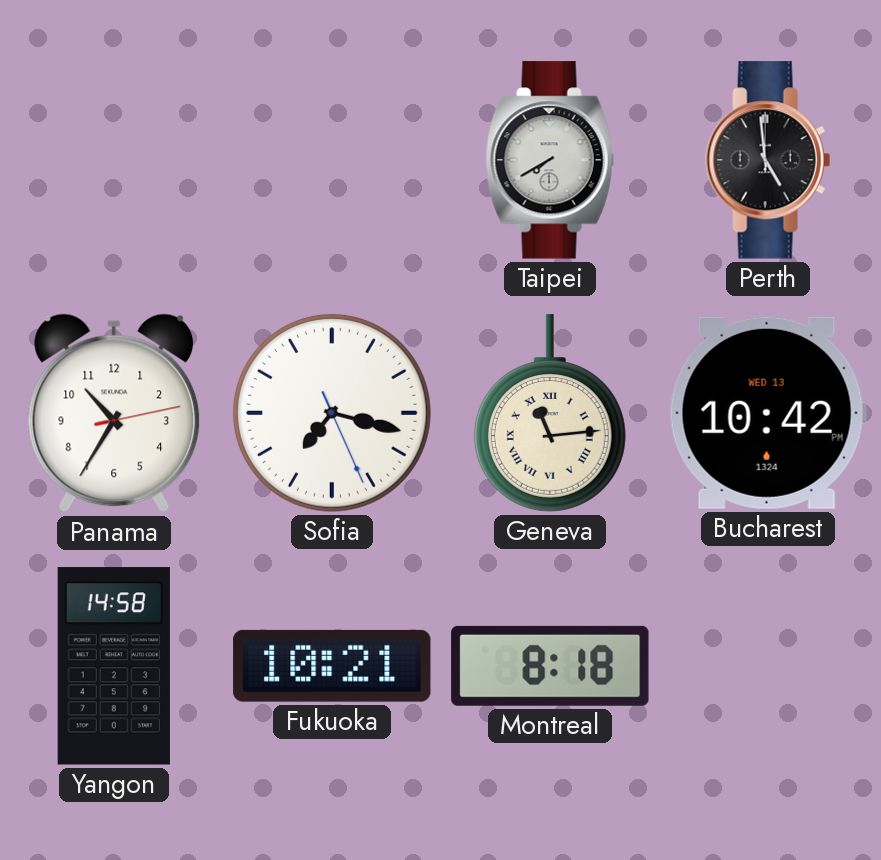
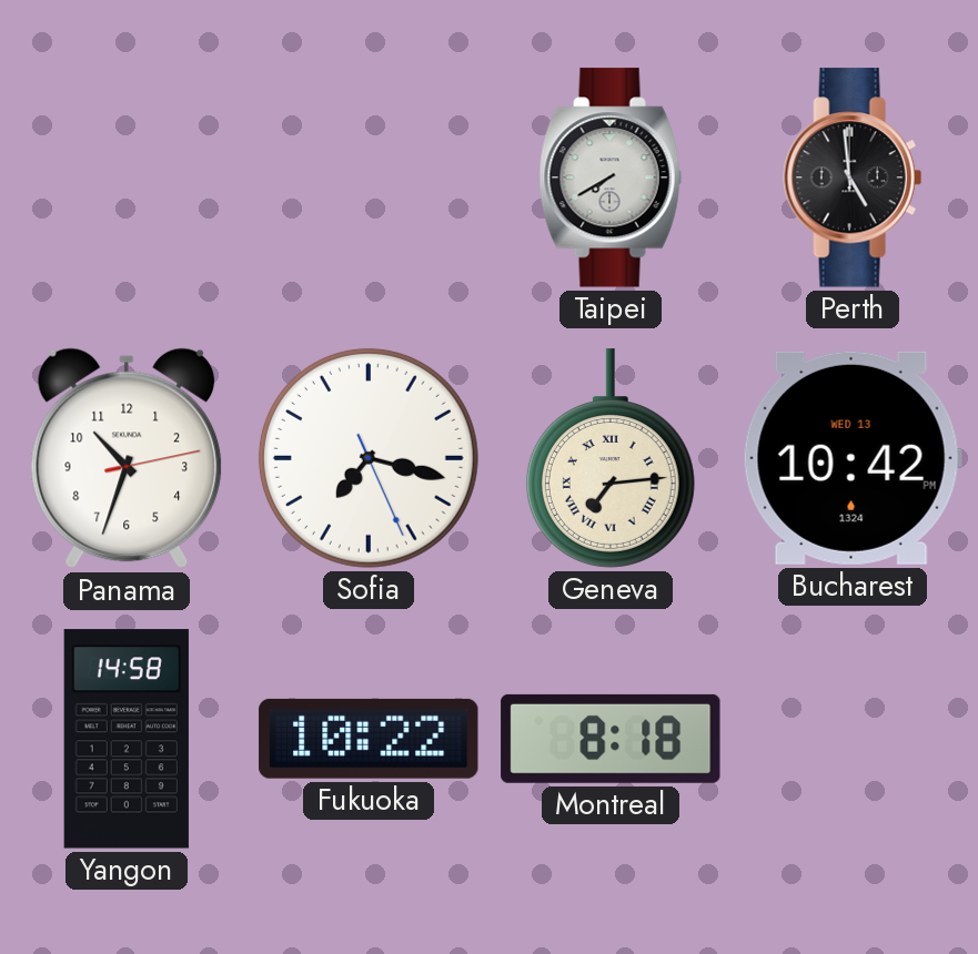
Panama: 10:35 -> 10:33
Geneva: 11:14 -> 7:14
Fukuoka: 10:21 -> 10:22
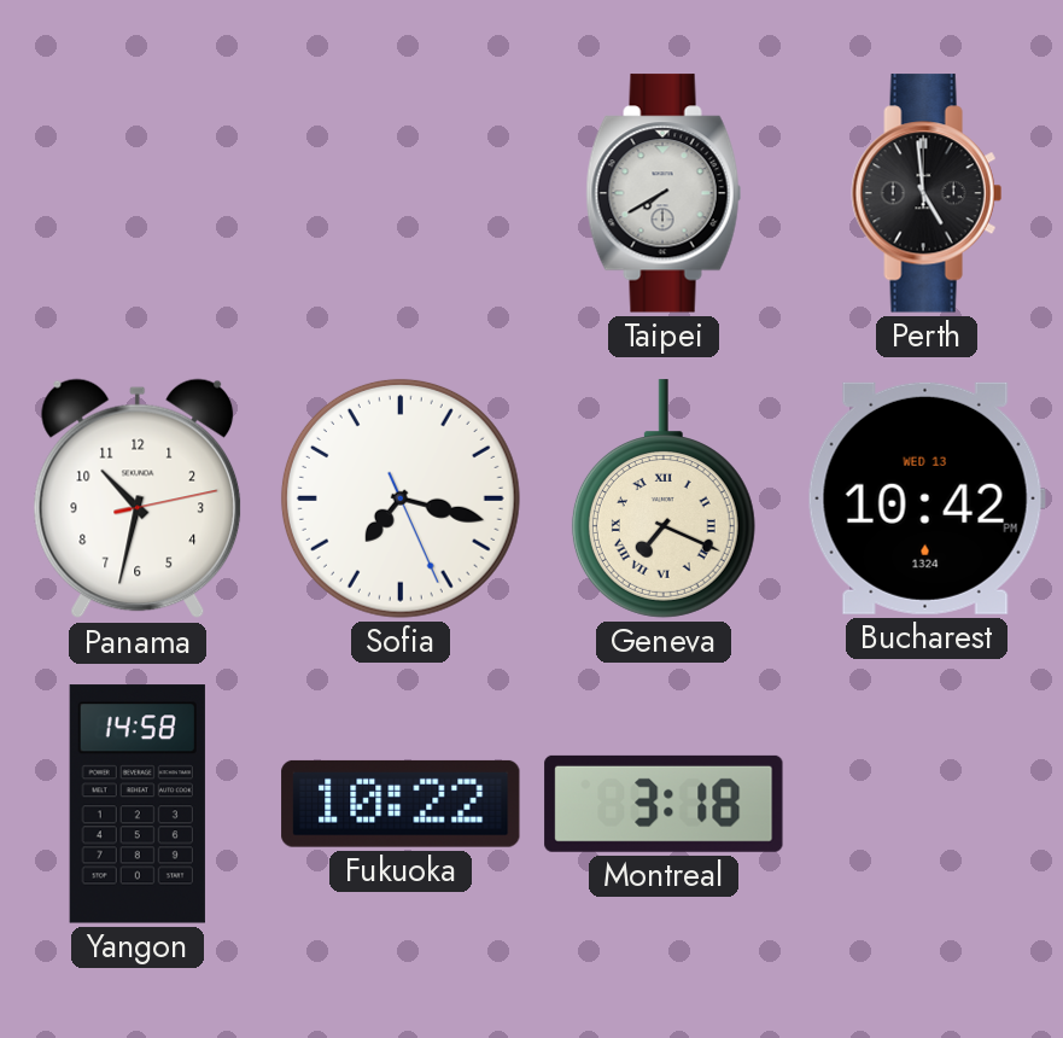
Panama: 10:33 -> 10:32
Geneva: 7:14 -> 7:19
Montreal: 8:18 -> 3:18
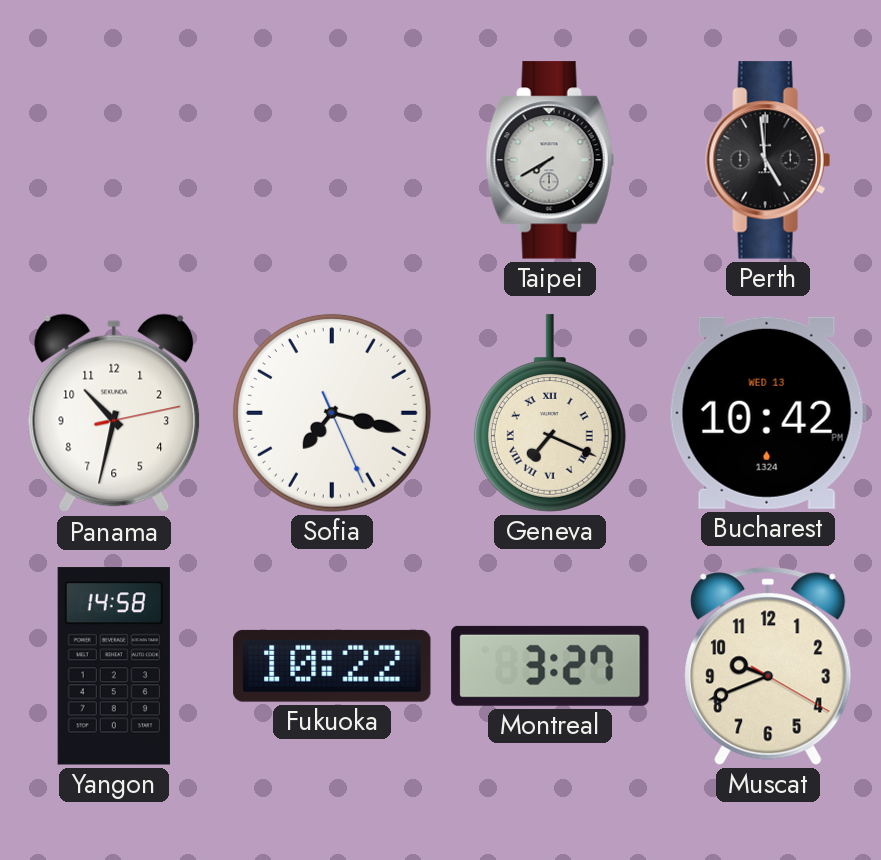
Montreal: 3:18 -> 3:27
Muscat: none -> 9:41
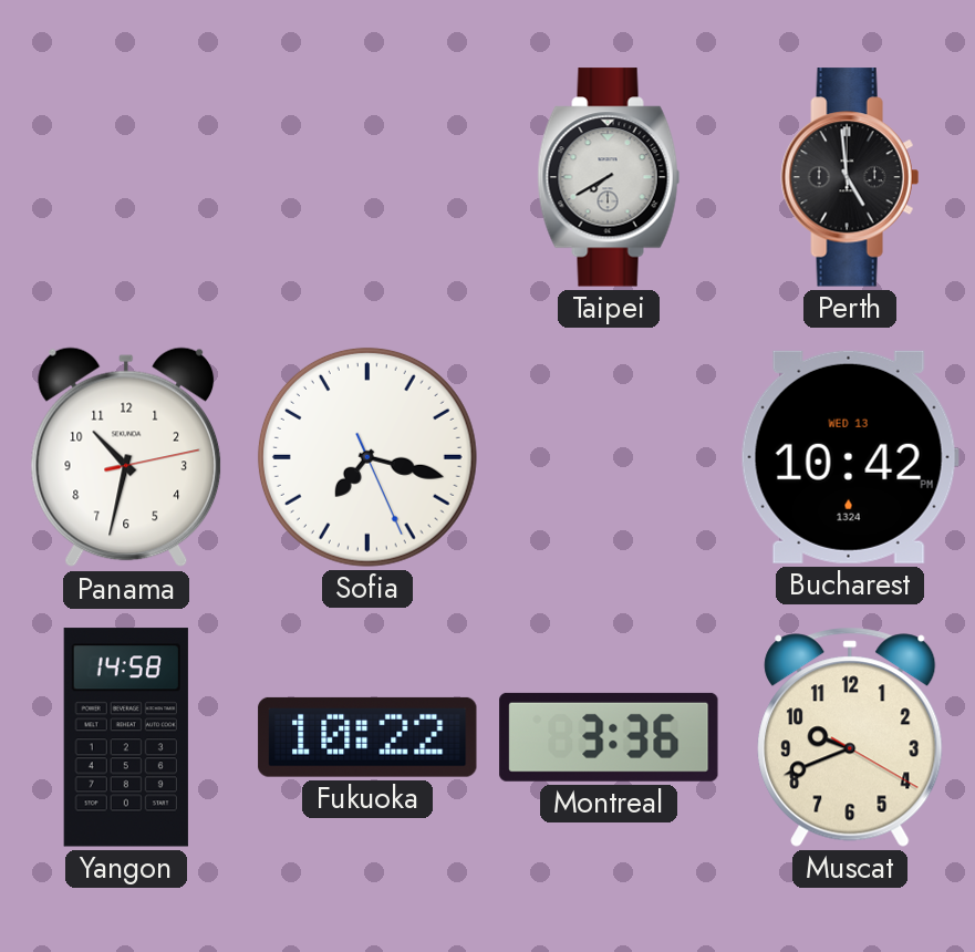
Geneva: 7:19 -> none
Montreal: 3:27 -> 3:36
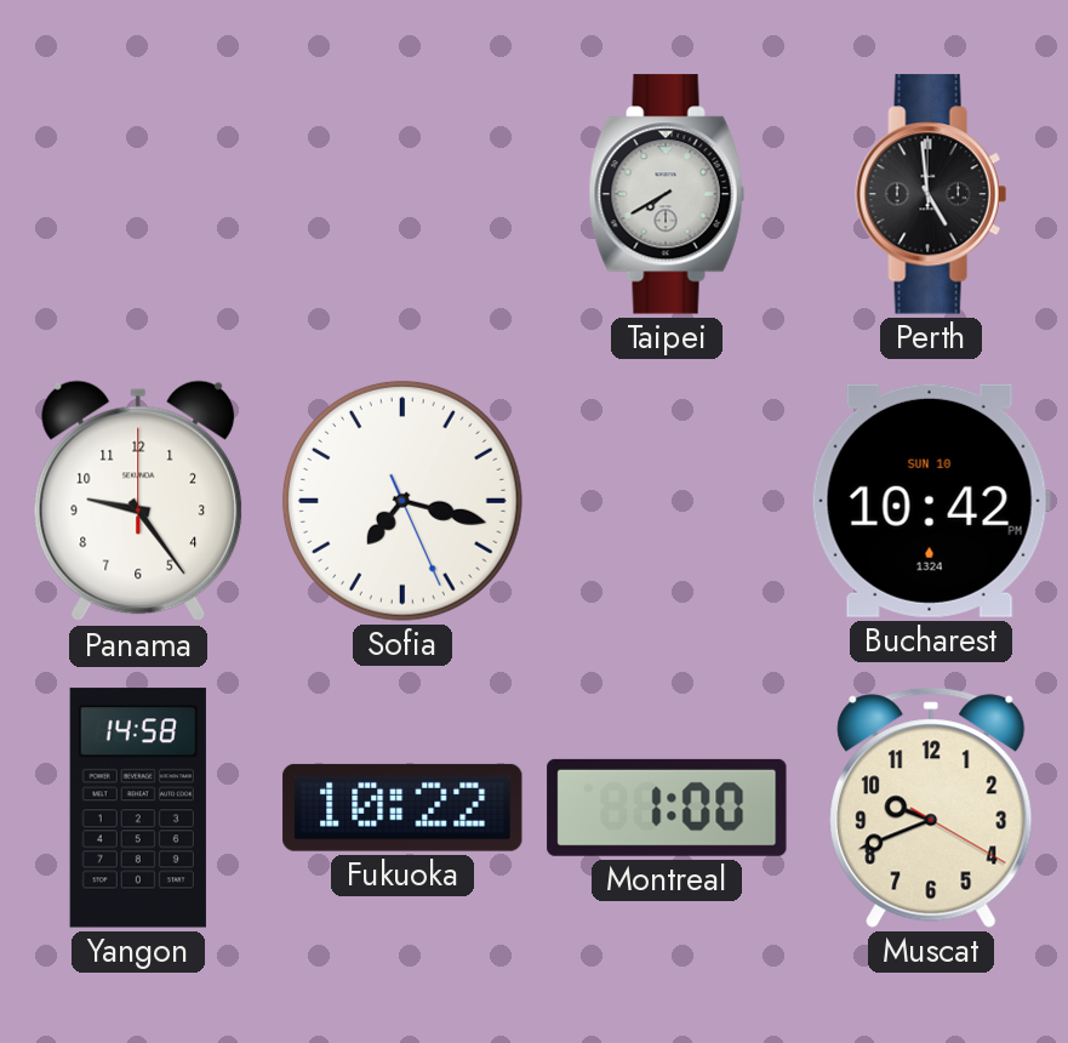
Panama: 10:32 -> 9:24
Bucharest date: WED 13 -> SUN 10
Montreal: 3:36 -> 1:00
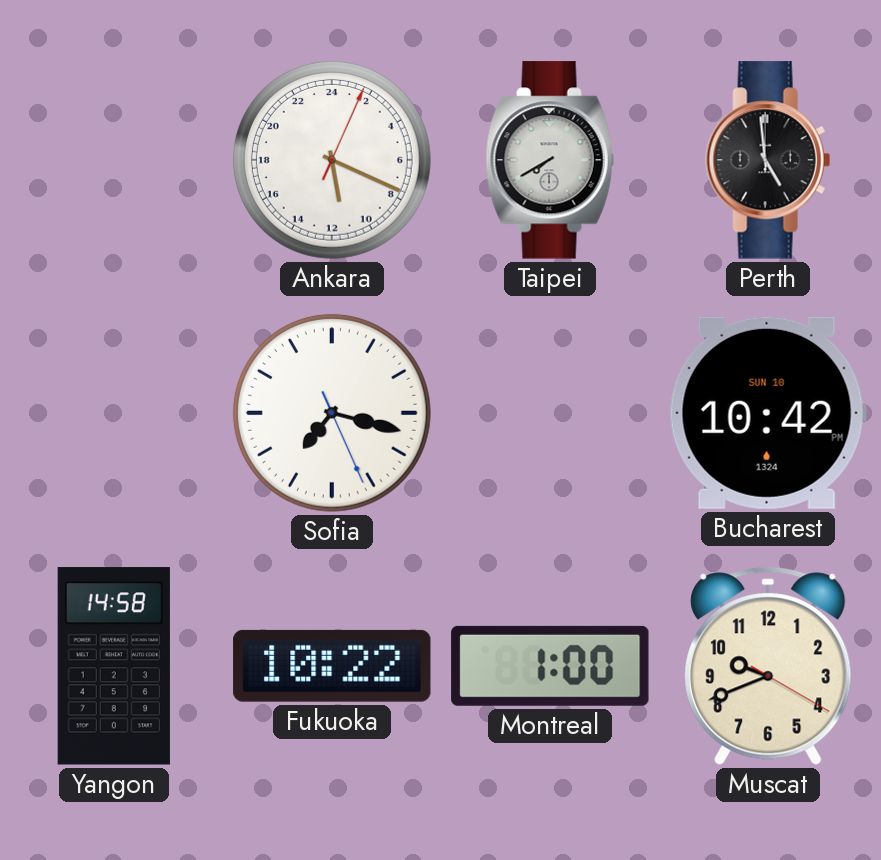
Ankara: none -> 11:19
Panama: 9:24 -> none
